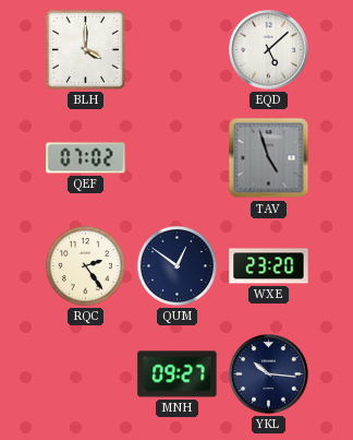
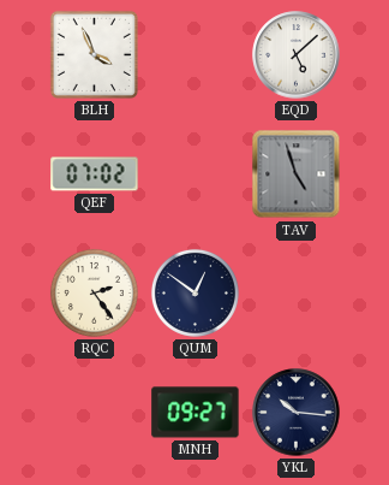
BLH: 4:00 -> 3:56
WXE: 23:20 -> none
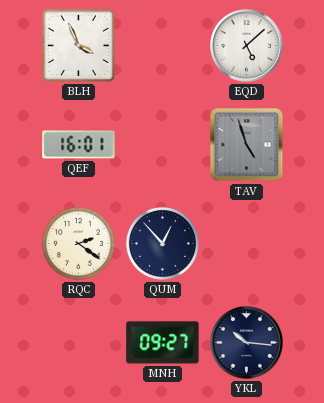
QEF: 07:02 -> 16:01
RQC: 2:24 -> 2:21
QUM: 12:51 -> 12:53
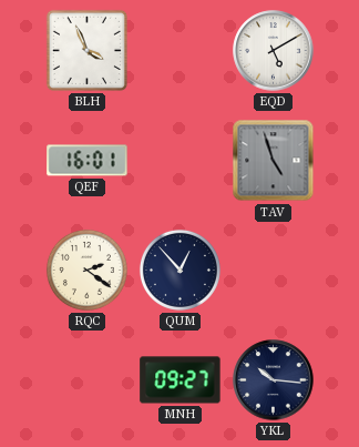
EQD: 5:08 -> 5:10
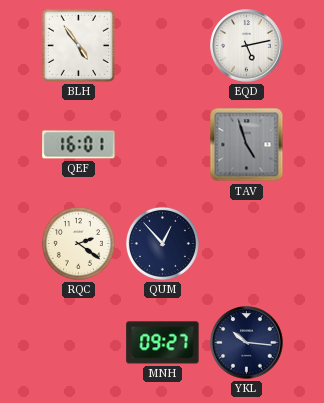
BLH: 3:56 -> 4:54
EQD: 5:10 -> 5:13
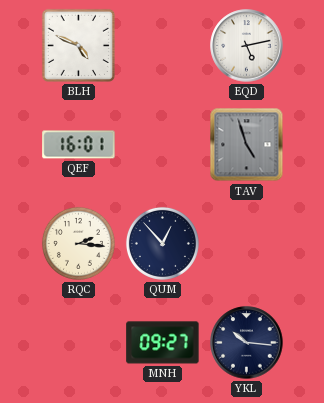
BLH: 4:54 -> 4:49
RQC: 2:21 -> 2:16
